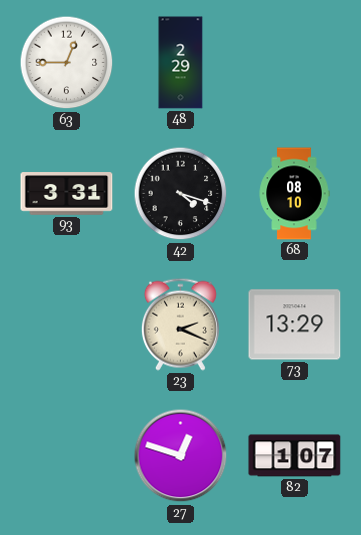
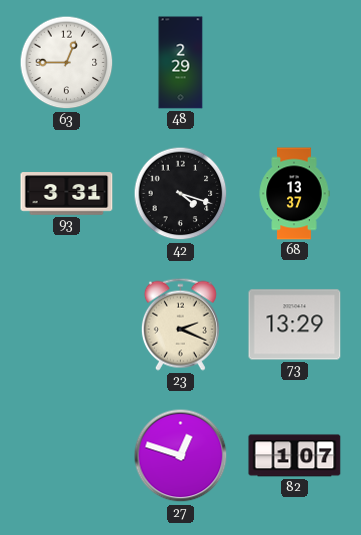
68: 08:10 -> 13:37
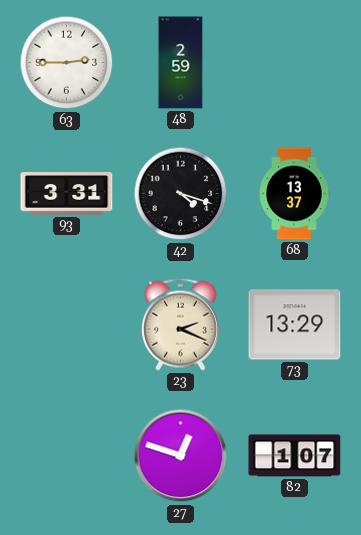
63: 12:45 -> 2:45
48: 2:29 -> 2:59
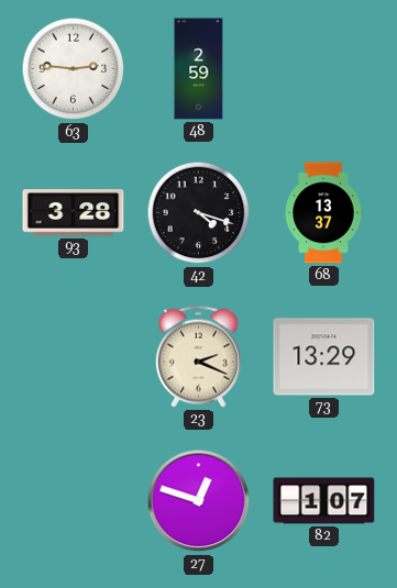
63: 2:45 -> 2:46
93: 3:31 -> 3:28
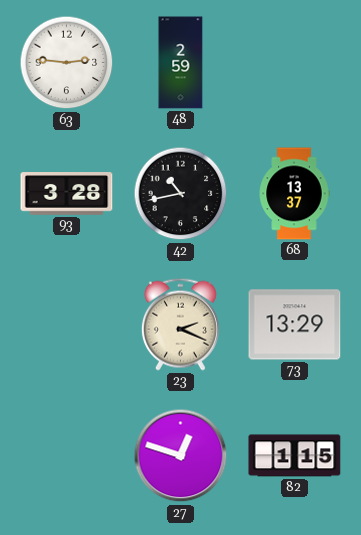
42: 4:18 -> 10:43
82: 1:07 -> 1:15
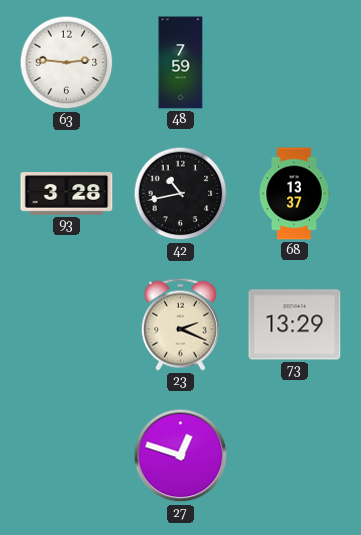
48: 2:59 -> 7:59
82: 1:15 -> none
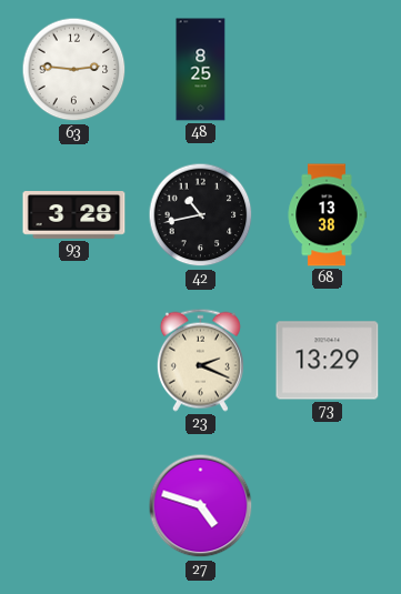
48: 7:59 -> 8:25
68: 13:37 -> 13:38
27: 12:48 -> 4:48
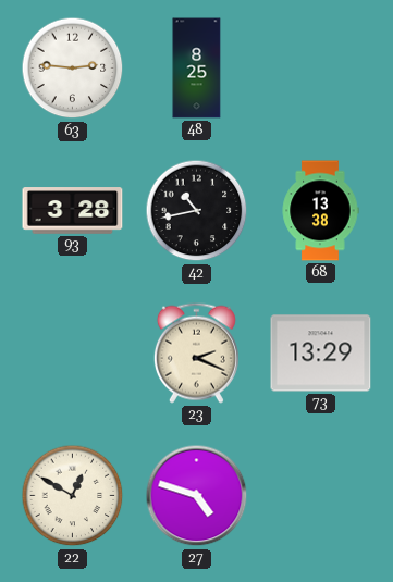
22: none -> 12:50
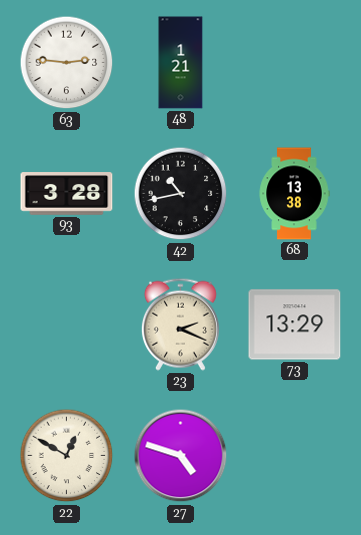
48: 8:25 -> 1:21
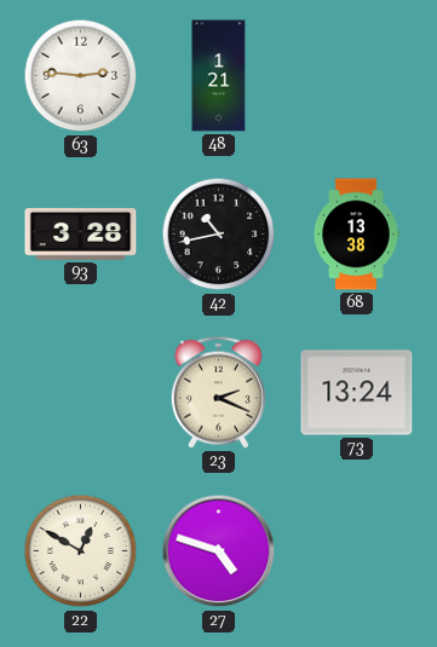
73: 13:29 -> 13:24
